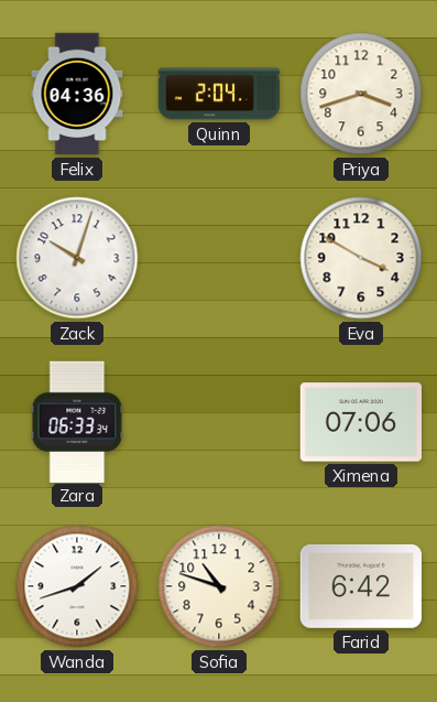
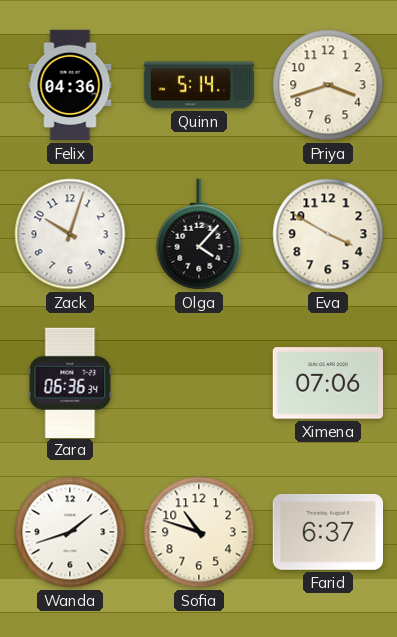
Quinn: 2:04 -> 5:14
Olga: none -> 4:07
Zara: 06:33 -> 06:36
Farid: 6:42 -> 6:37
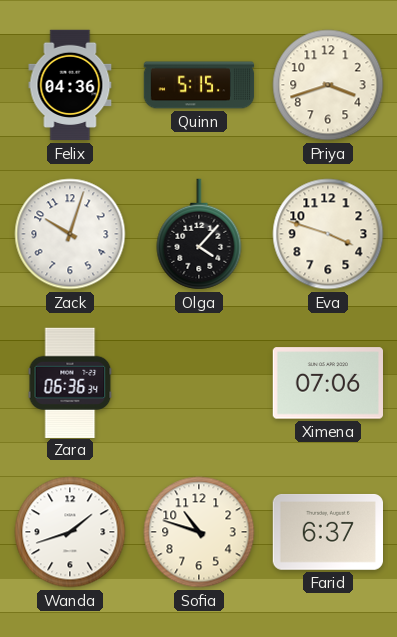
Quinn: 5:14 -> 5:15
Eva: 3:50 -> 3:48
